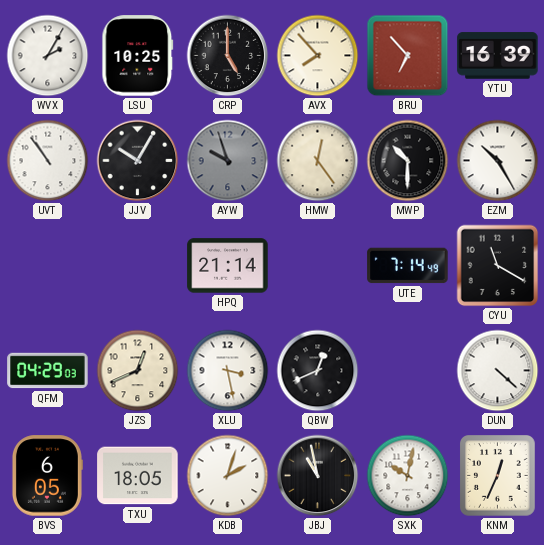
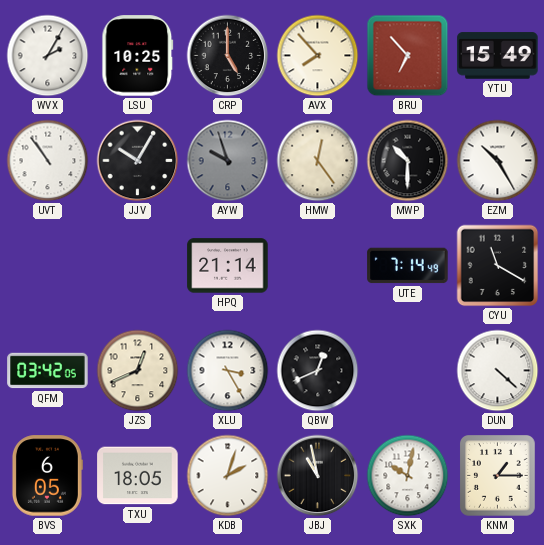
YTU: 16:39 -> 15:49
QFM: 04:29 -> 03:42
XLU: 3:28 -> 3:25
KNM: 12:34 -> 1:15
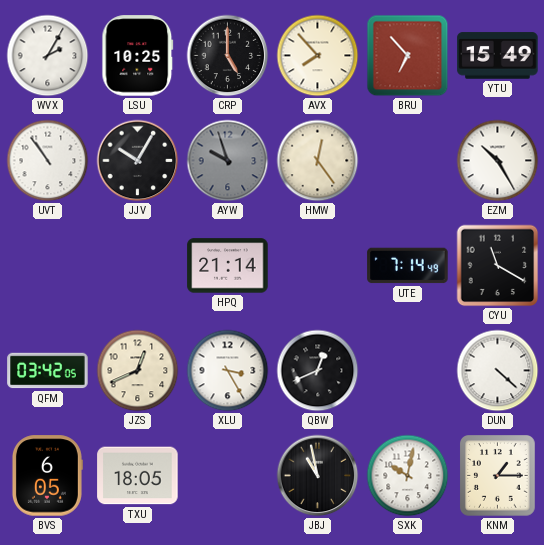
MWP: 10:30 -> none
KDB: 2:03 -> none
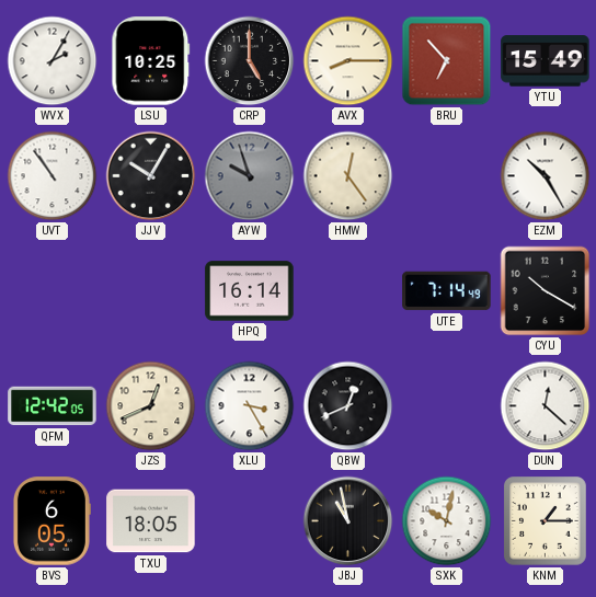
AVX: 7:53 -> 8:15
HPQ: 21:14 -> 16:14
CYU: 11:20 -> 10:20
QFM: 03:42 -> 12:42
DUN: 4:22 -> 12:22
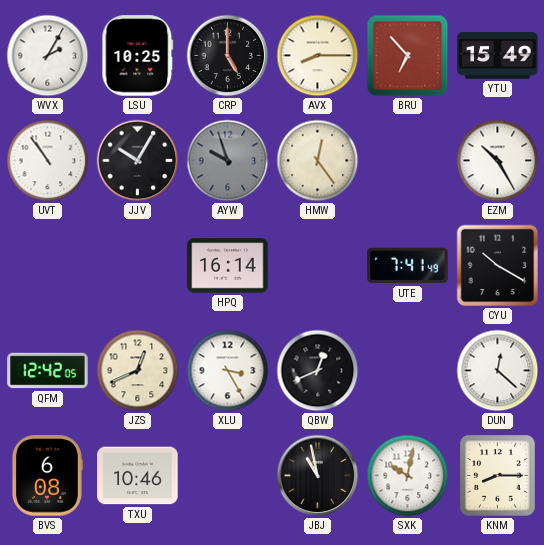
UTE: 7:14 -> 7:41
BVS: 6:05 -> 6:08
TXU: 18:05 -> 10:46
KNM: 1:15 -> 8:15
